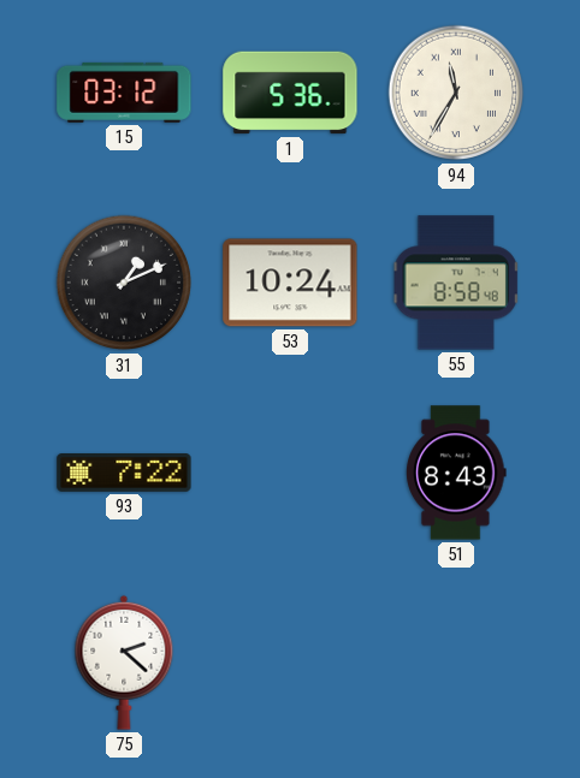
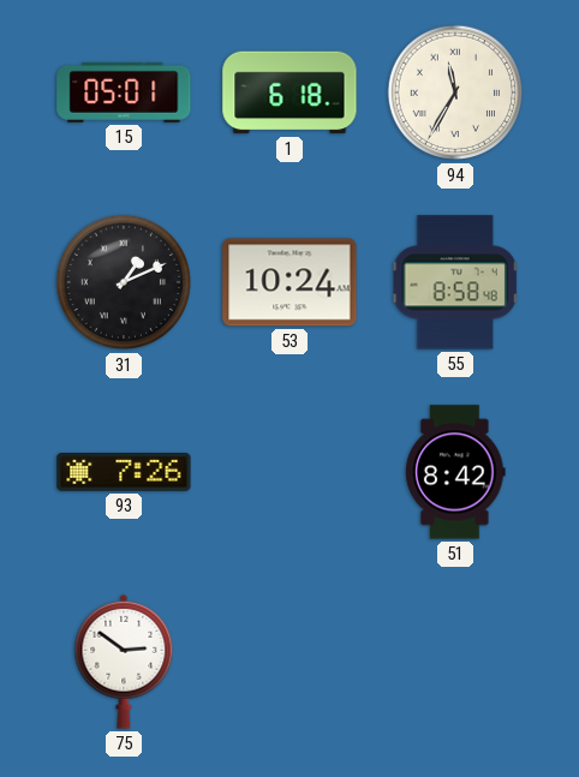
15: 03:12 -> 05:01
1: 5:36 -> 6:18
93: 7:22 -> 7:26
51: 8:43 -> 8:42
75: 2:22 -> 2:51
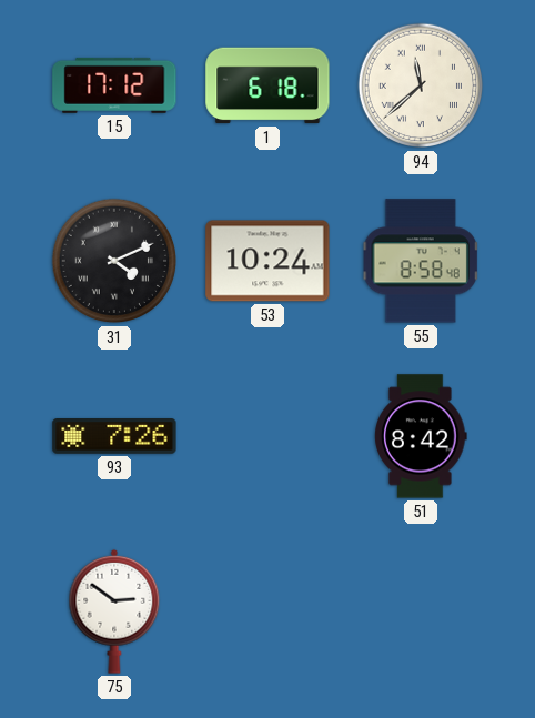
15: 05:01 -> 17:12
94: 11:35 -> 11:38
31: 1:11 -> 4:11
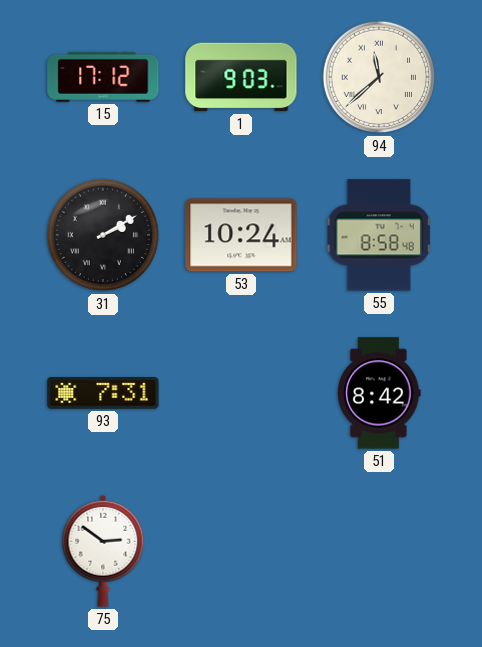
1: 6:18 -> 9:03
31: 4:11 -> 2:10
93: 7:26 -> 7:31
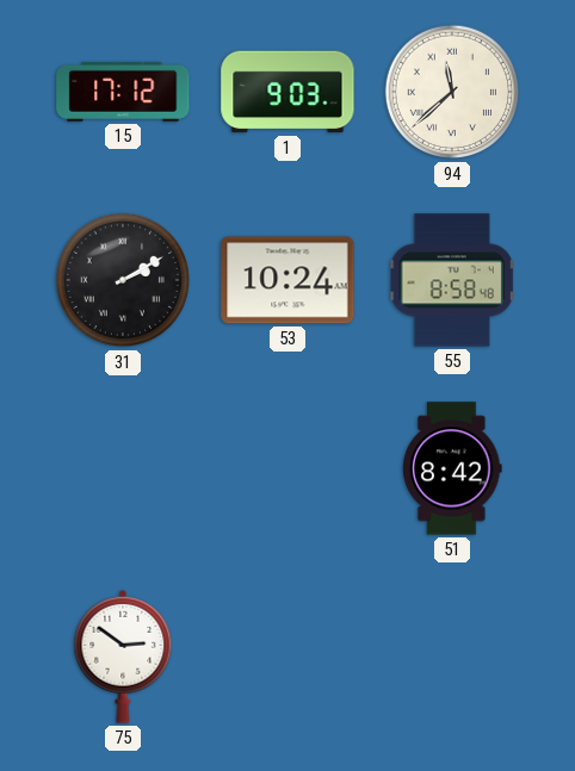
93: 7:31 -> none
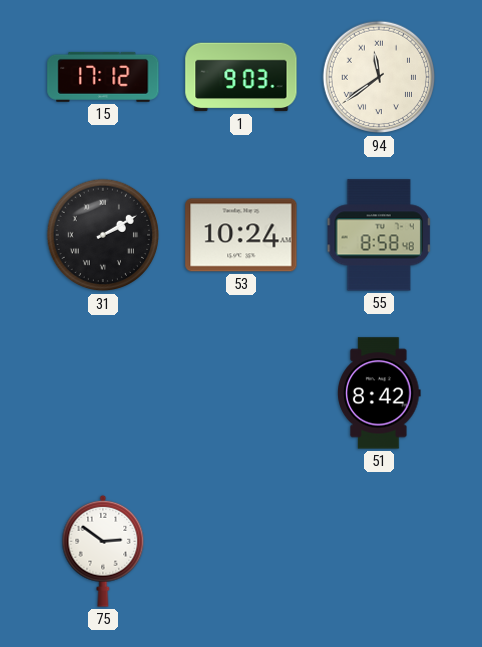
94: 11:38 -> 11:39
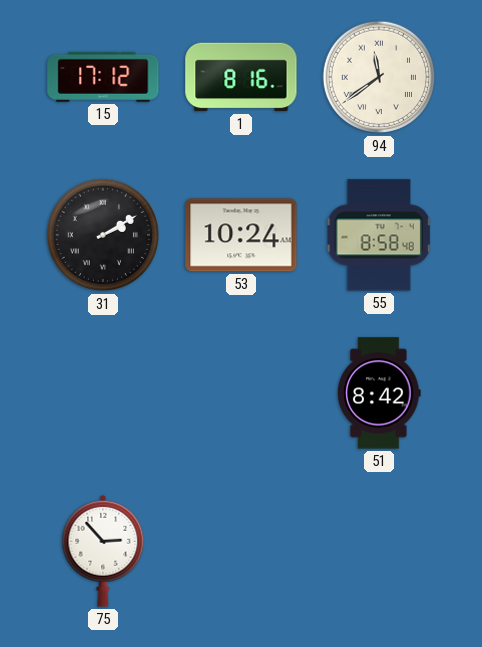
1: 9:03 -> 8:16
75: 2:51 -> 2:53
